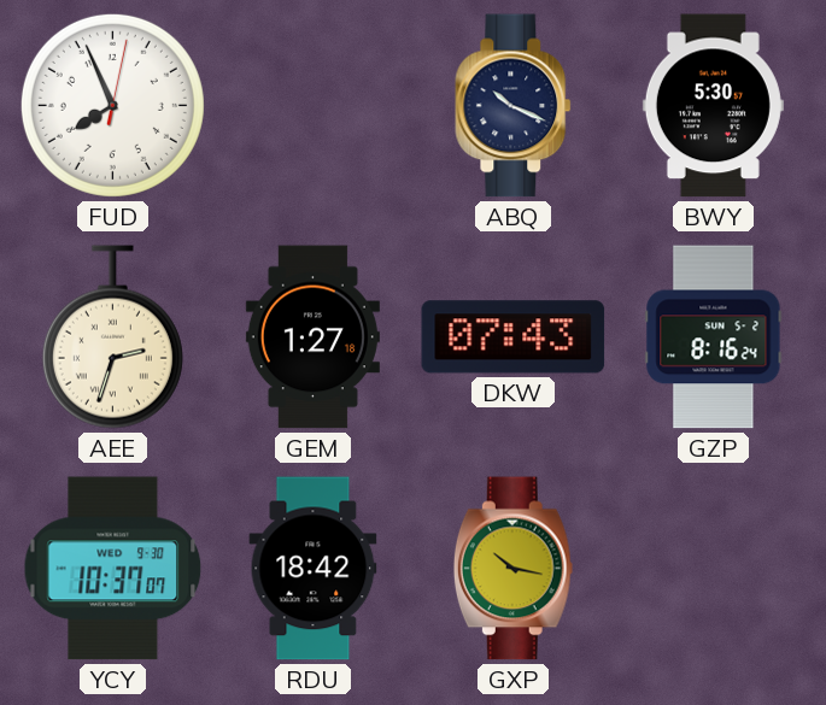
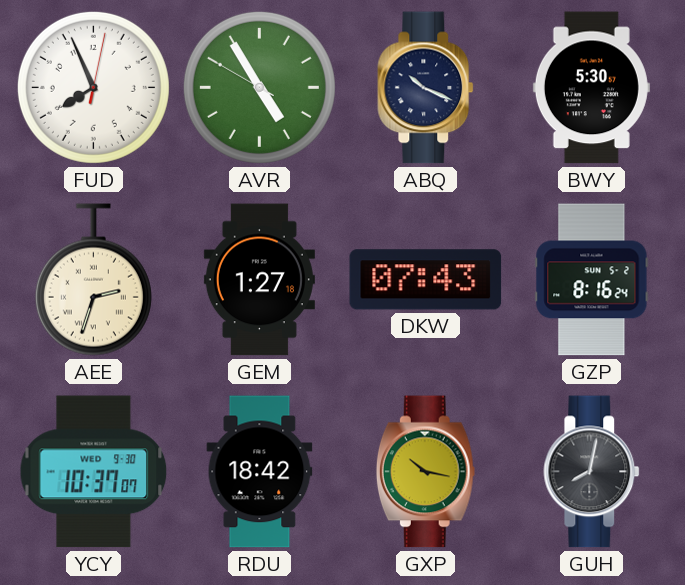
AVR: none -> 4:54
GUH: none -> 8:02
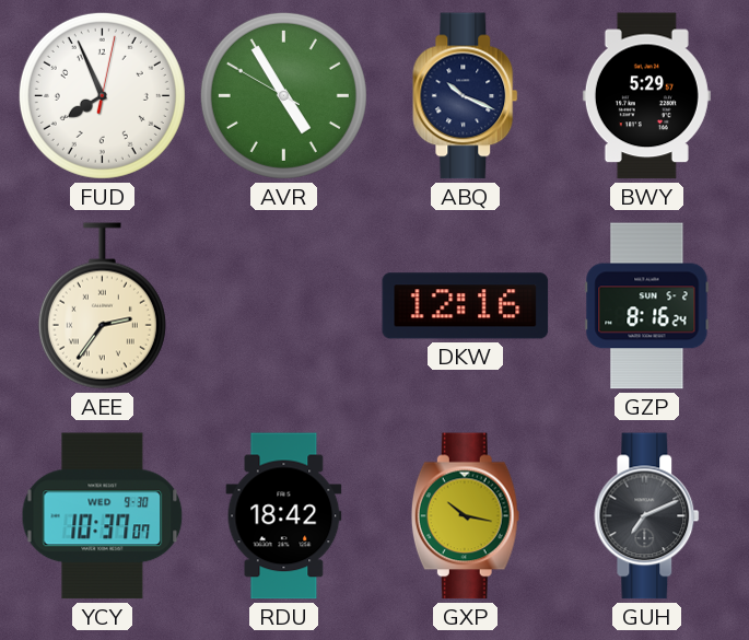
BWY: 5:30 -> 5:29
AEE: 2:33 -> 2:36
GEM: 1:27 -> none
DKW: 07:43 -> 12:16
GUH: 8:02 -> 7:11
